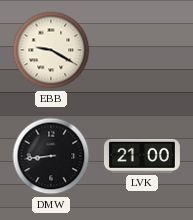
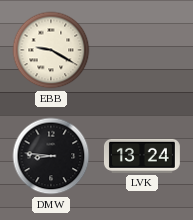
DMW: 8:44 -> 8:46
LVK: 21:00 -> 13:24
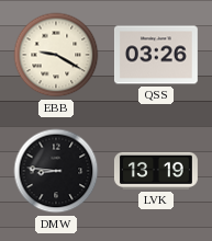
QSS: none -> 03:26
LVK: 13:24 -> 13:19
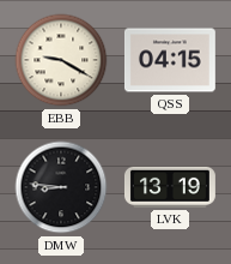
QSS: 03:26 -> 04:15
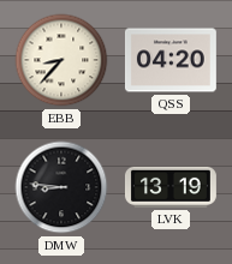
EBB: 9:20 -> 8:37
QSS: 04:15 -> 04:20
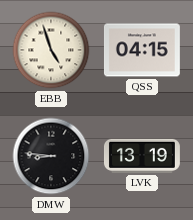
EBB: 8:37 -> 4:57
QSS: 04:20 -> 04:15
